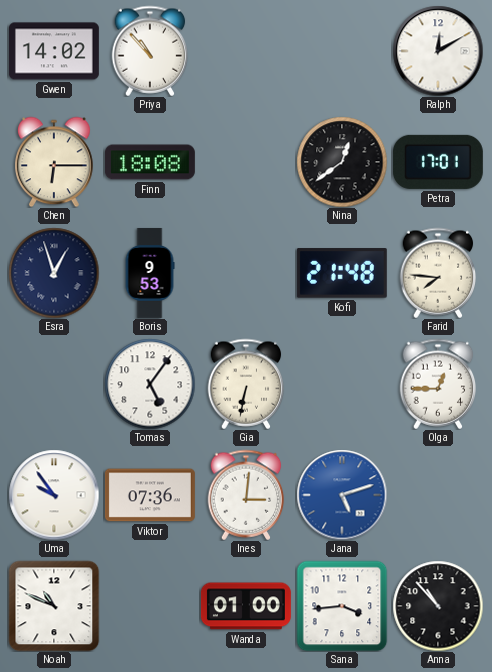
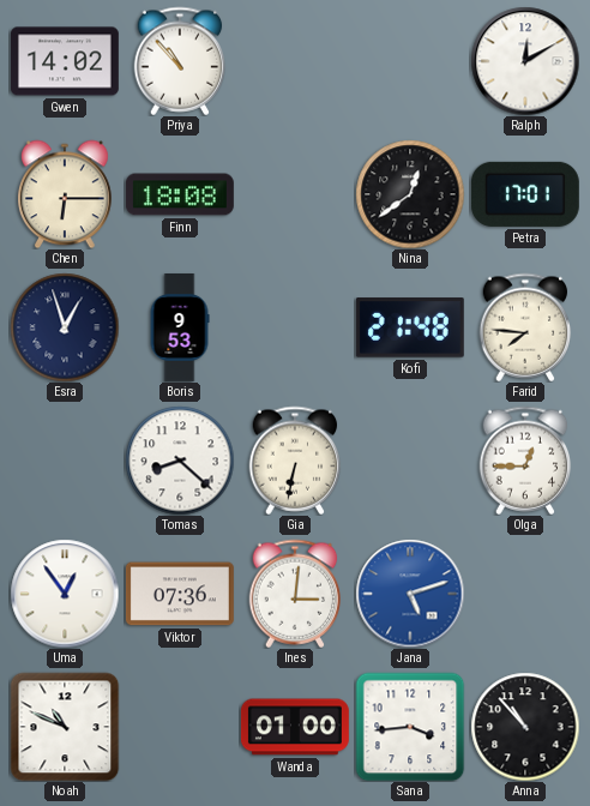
Tomas: 5:06 -> 8:22
Uma: 9:54 -> 12:54
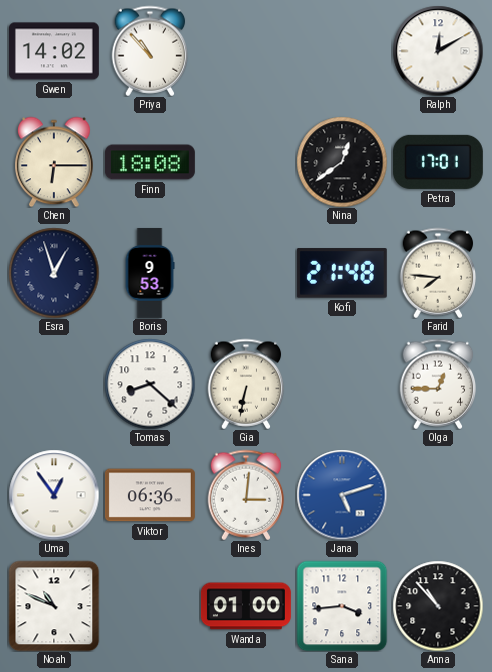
Viktor: 07:36 -> 06:36
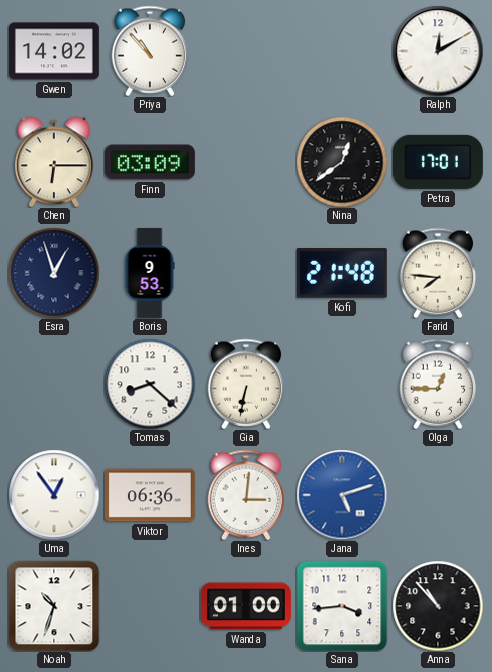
Finn: 18:08 -> 03:09
Noah: 10:49 -> 10:33
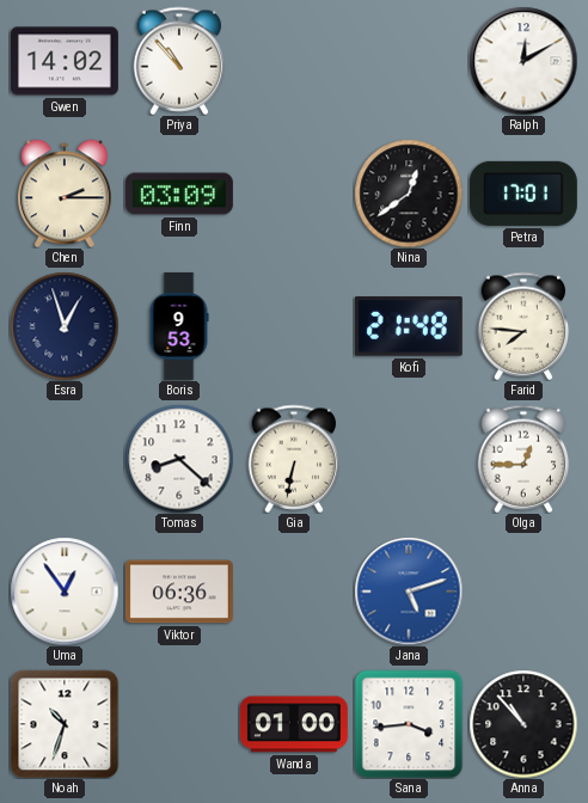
Chen: 6:15 -> 2:15
Ines: 3:01 -> none
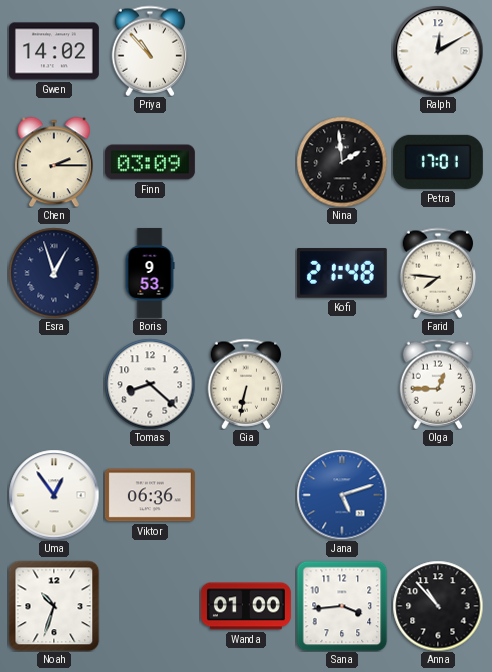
Nina: 12:39 -> 1:59
